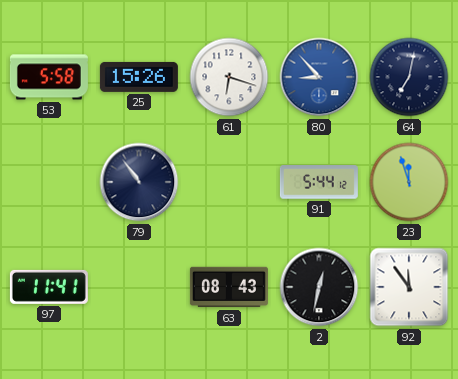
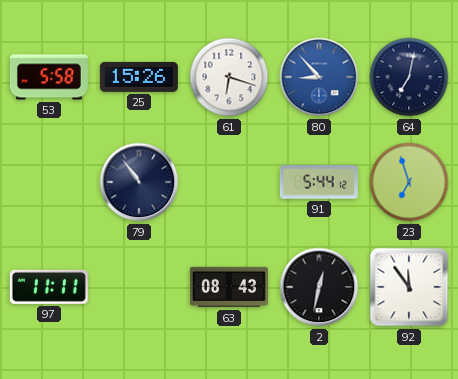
23: 11:57 -> 6:57
97: 11:41 -> 11:11
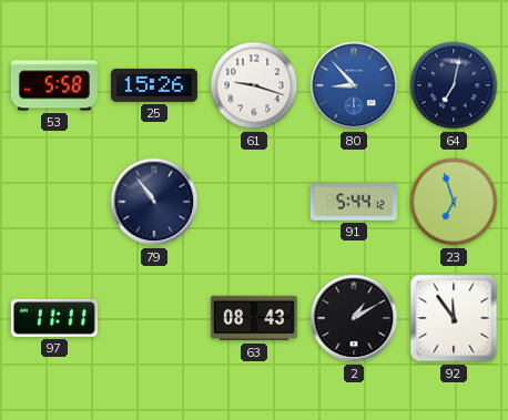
61: 6:18 -> 9:18
2: 12:32 -> 1:10
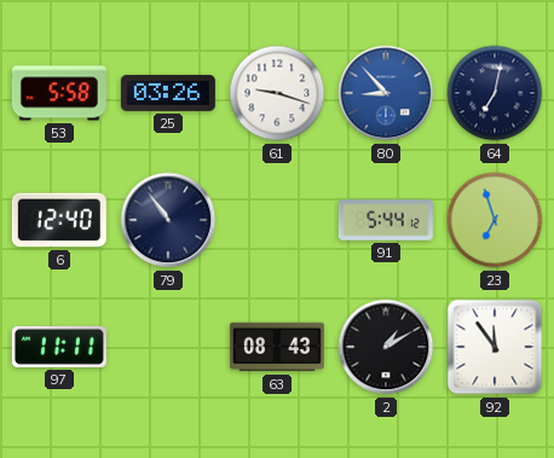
25: 15:26 -> 03:26
6: none -> 12:40
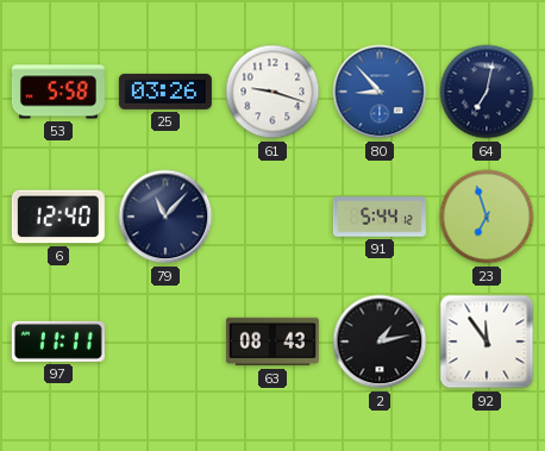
79: 10:54 -> 11:07
2: 1:10 -> 1:13
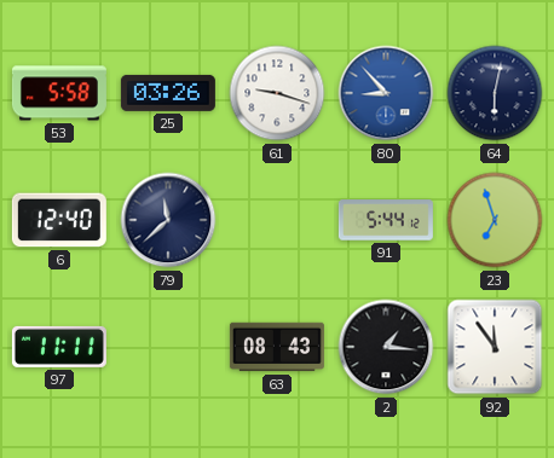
64: 7:02 -> 6:02
79: 11:07 -> 11:38
2: 1:13 -> 1:16
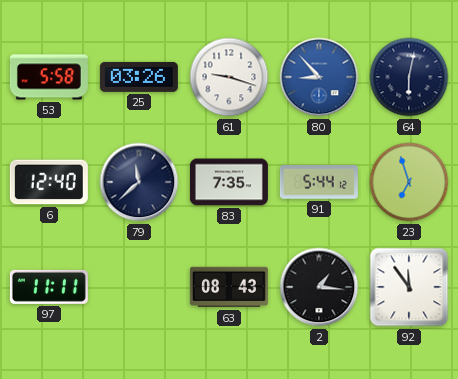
83: none -> 7:35
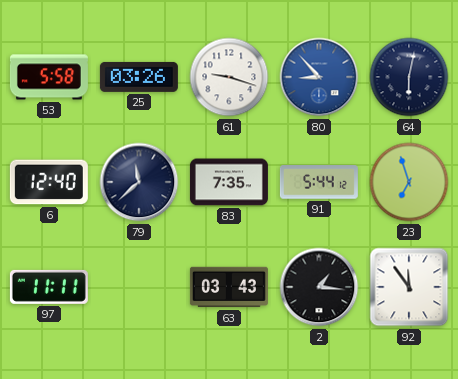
63: 08:43 -> 03:43
